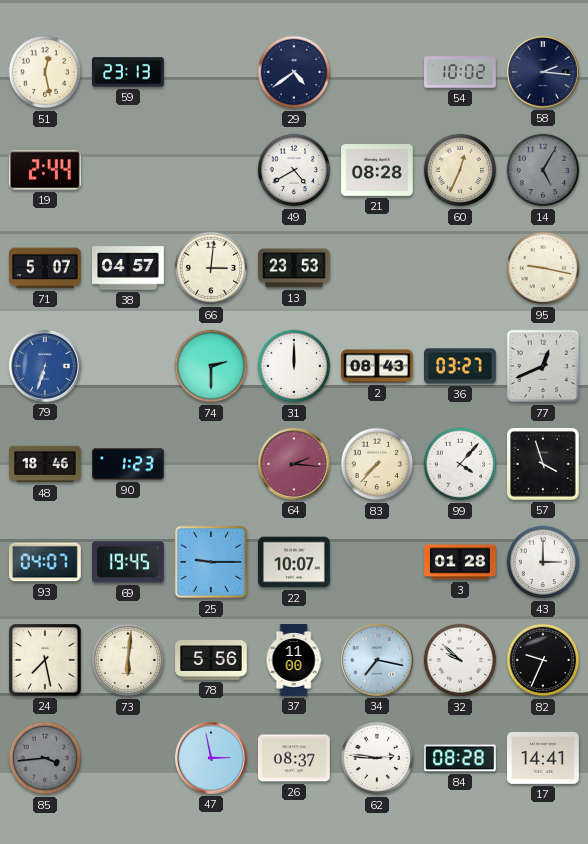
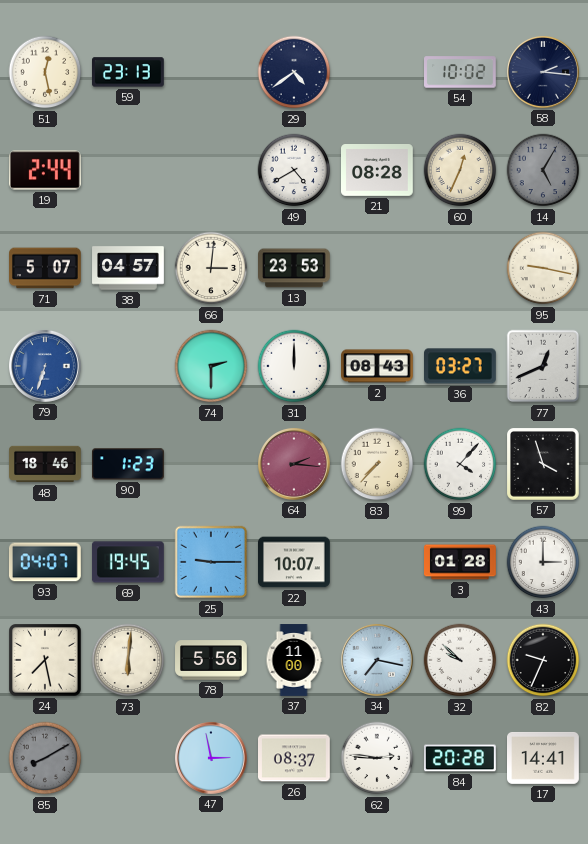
85: 3:44 -> 8:10
84: 08:28 -> 20:28
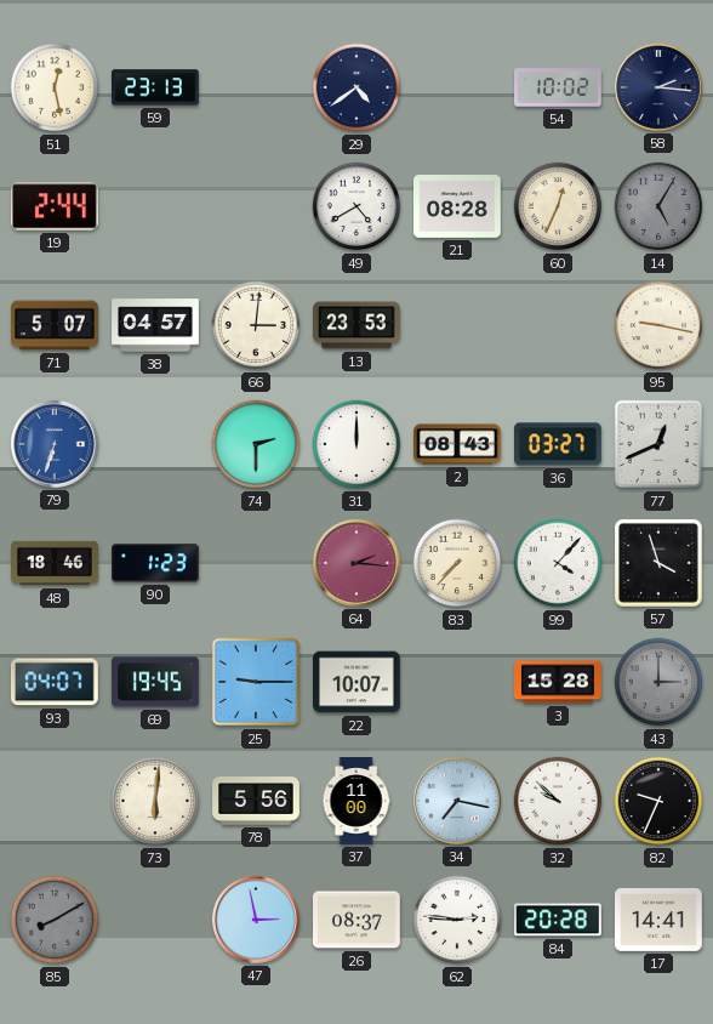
3: 01:28 -> 15:28
43 dial: white -> grey
24: 7:28 -> none
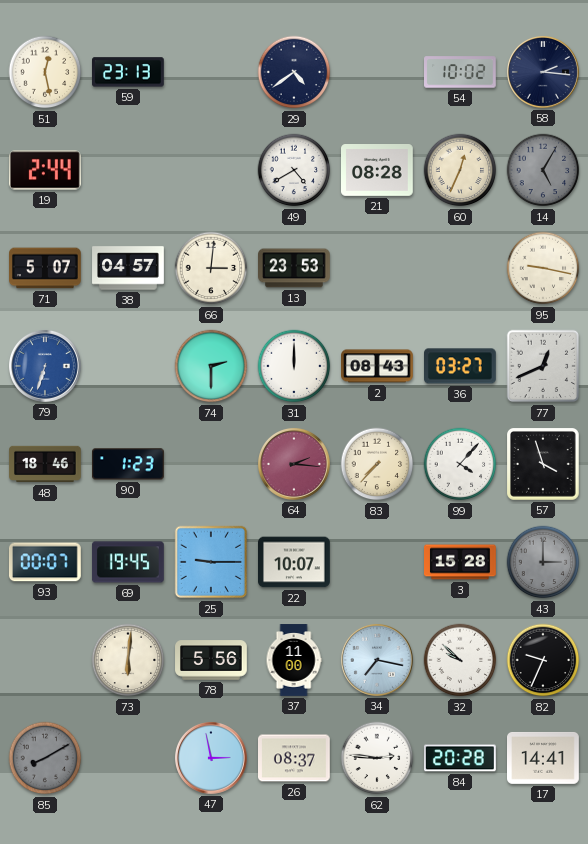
93: 04:07 -> 00:07
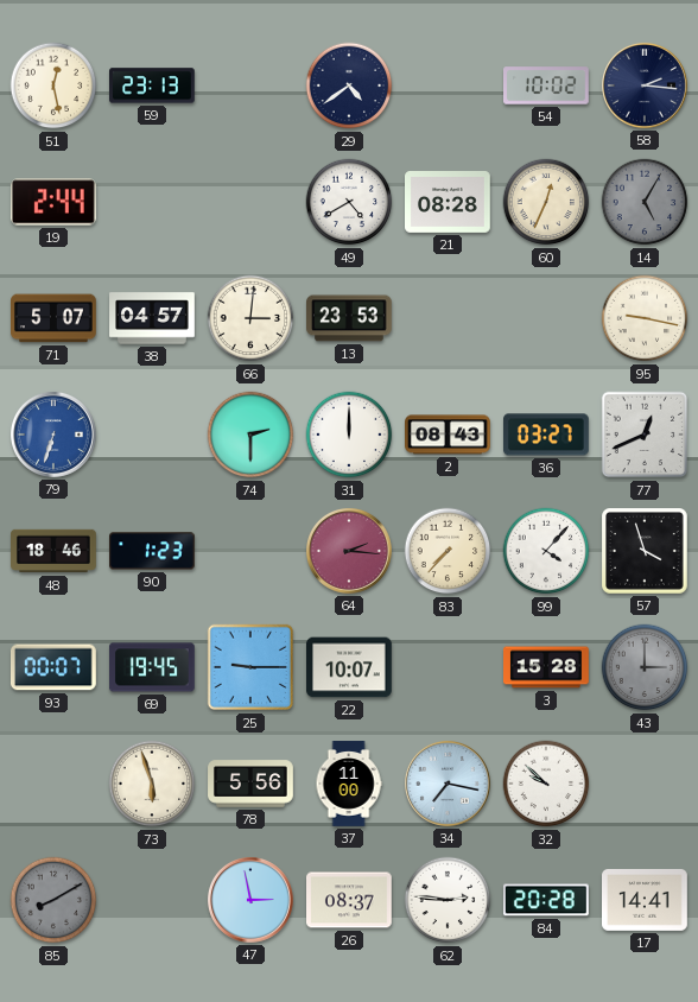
73: 6:01 -> 5:57
82: 9:34 -> none
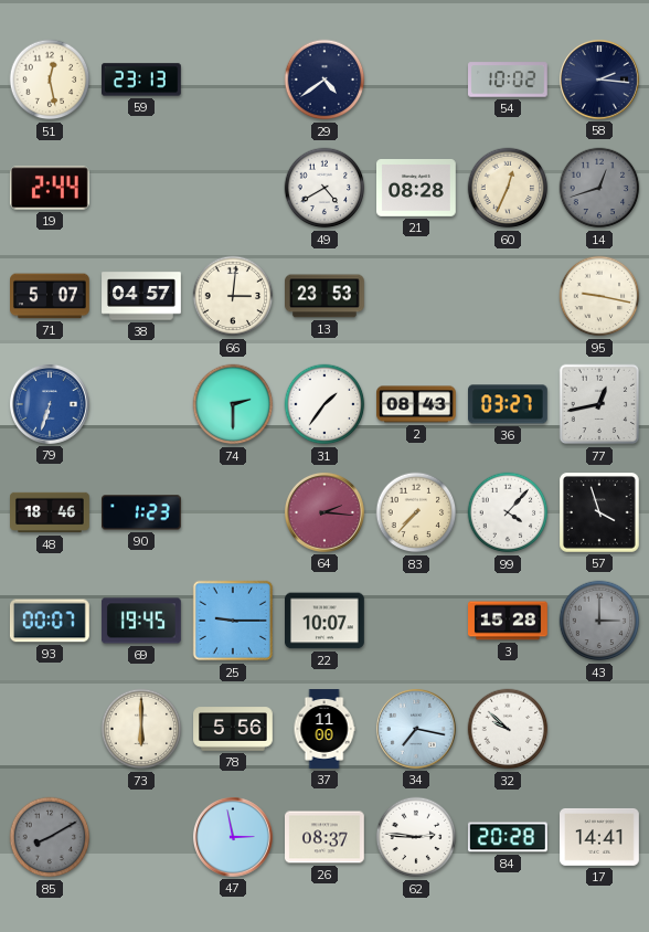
14: 5:05 -> 12:42
31: 12:00 -> 1:36
77: 12:41 -> 12:43
73: 5:57 -> 6:00
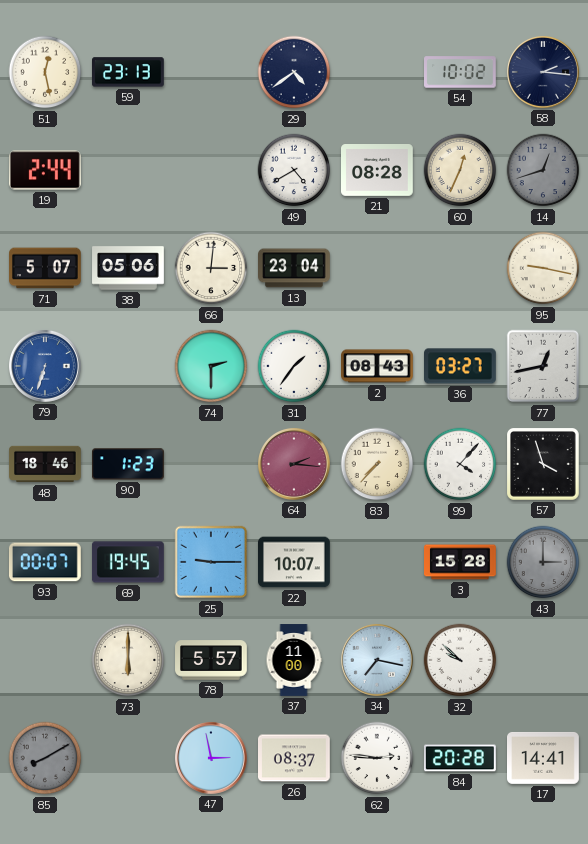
38: 04:57 -> 05:06
13: 23:53 -> 23:04
78: 5:56 -> 5:57
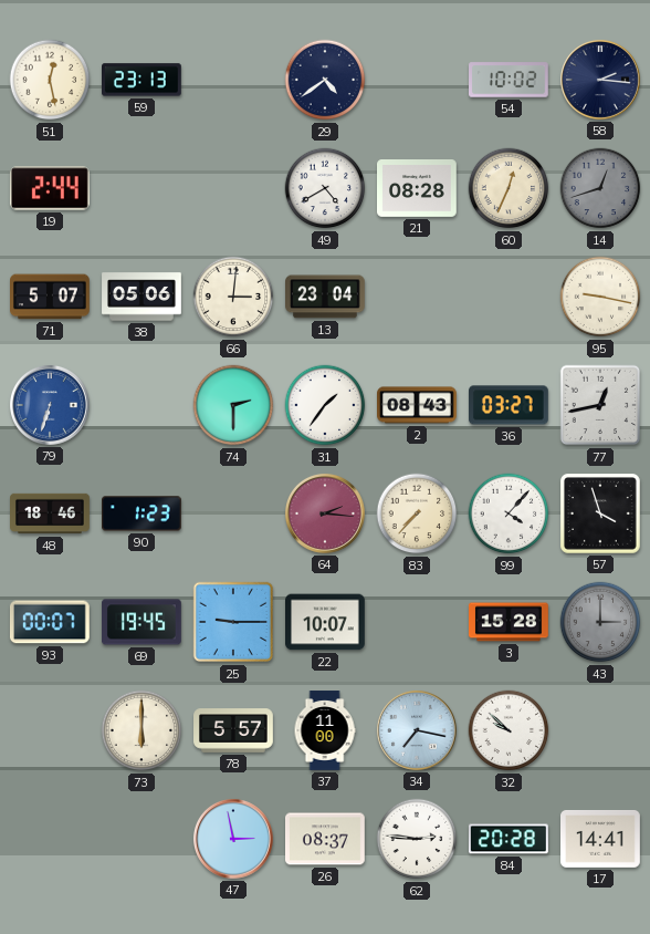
85: 8:10 -> none
